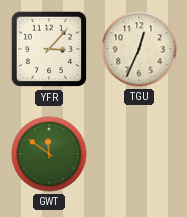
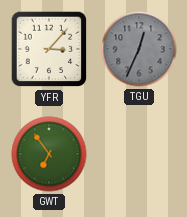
TGU dial: cream -> grey
GWT: 11:51 -> 6:54
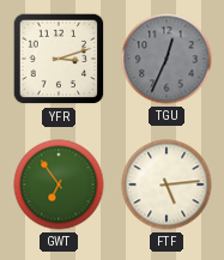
YFR: 3:07 -> 3:12
FTF: none -> 5:14
